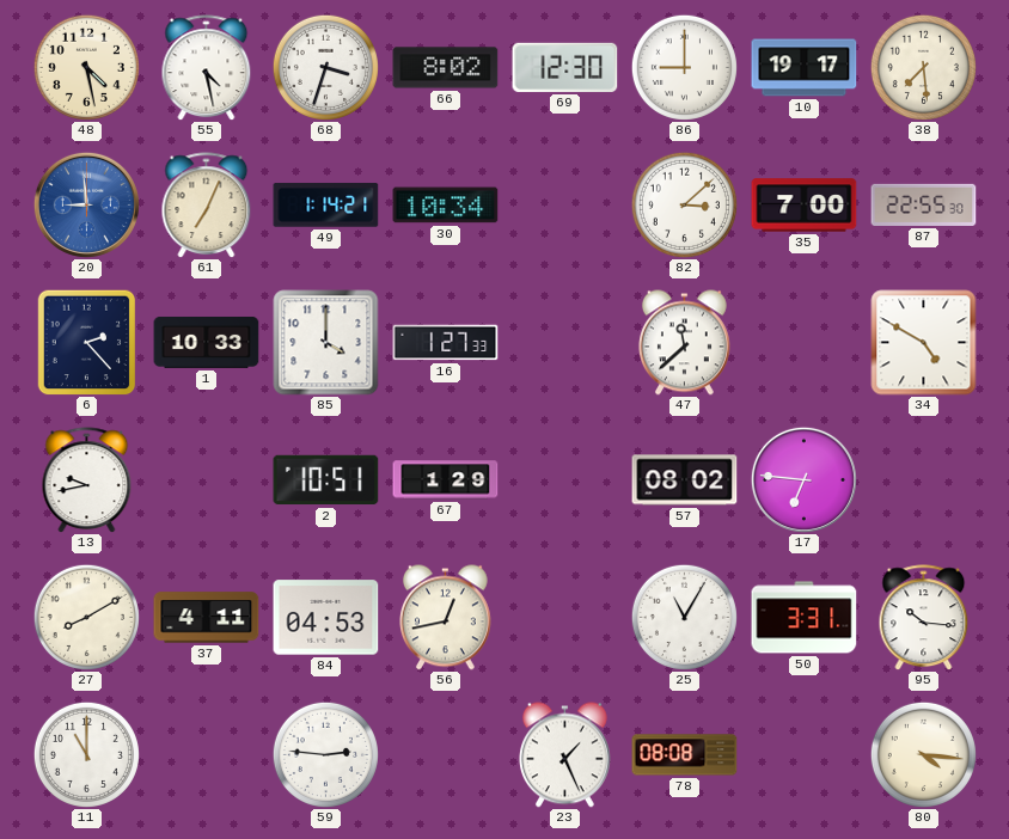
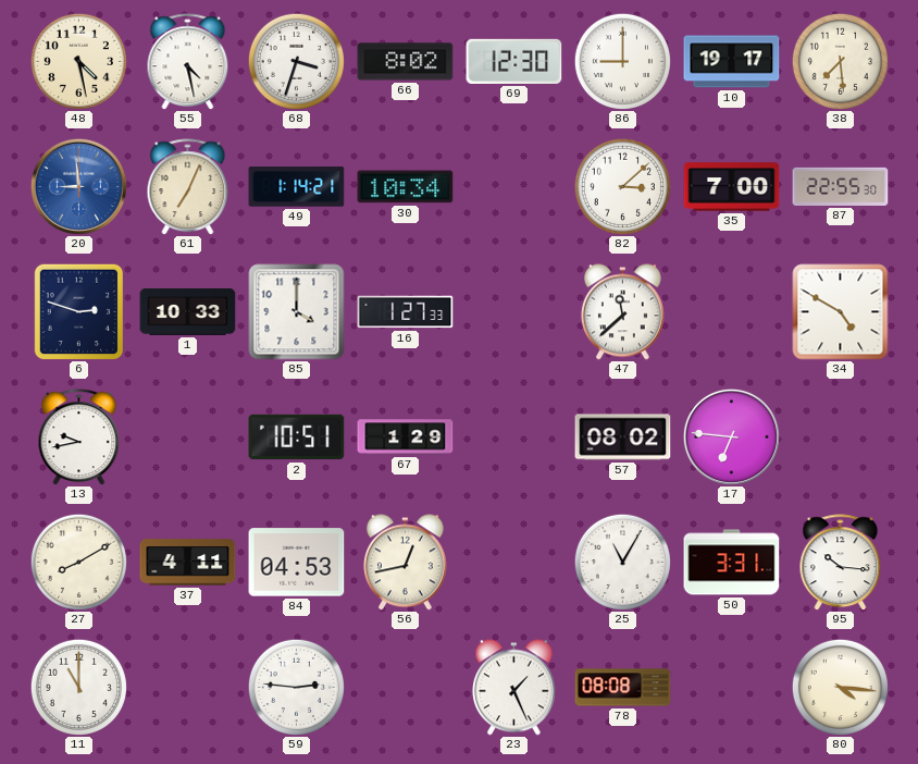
6: 2:23 -> 2:48
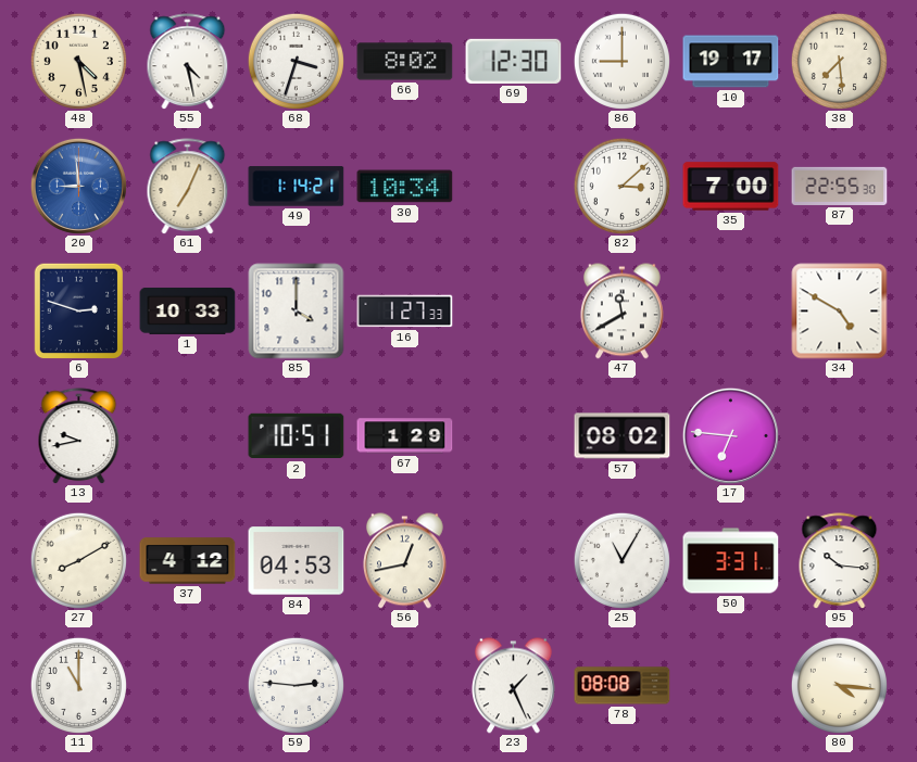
47: 11:38 -> 11:40
37: 4:11 -> 4:12
